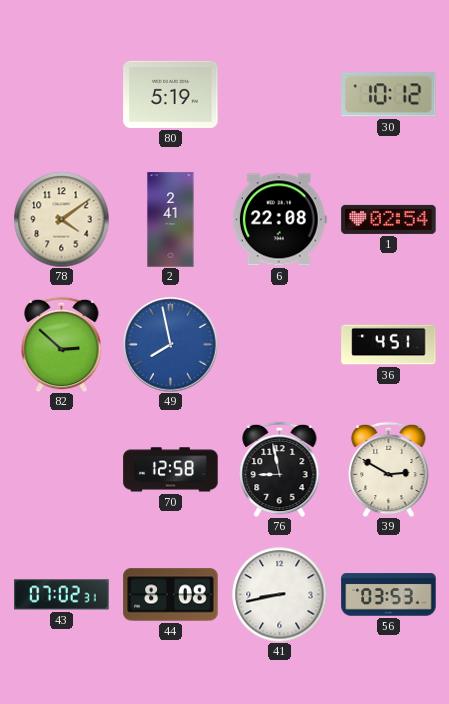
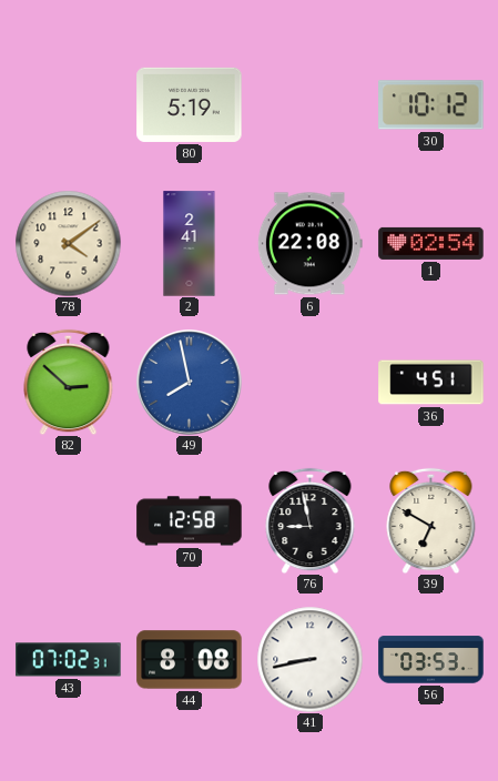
39: 2:50 -> 6:50
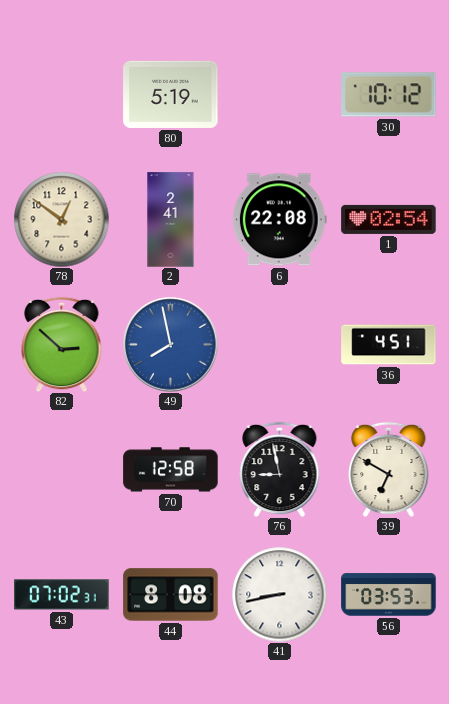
78: 4:09 -> 12:51
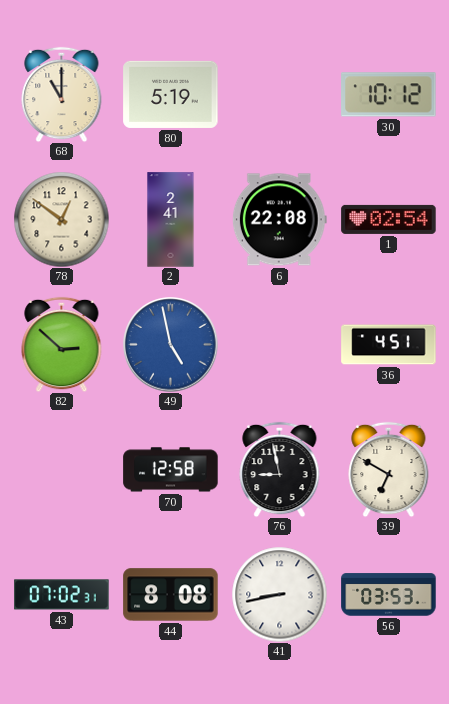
68: none -> 11:00
49: 7:58 -> 4:58
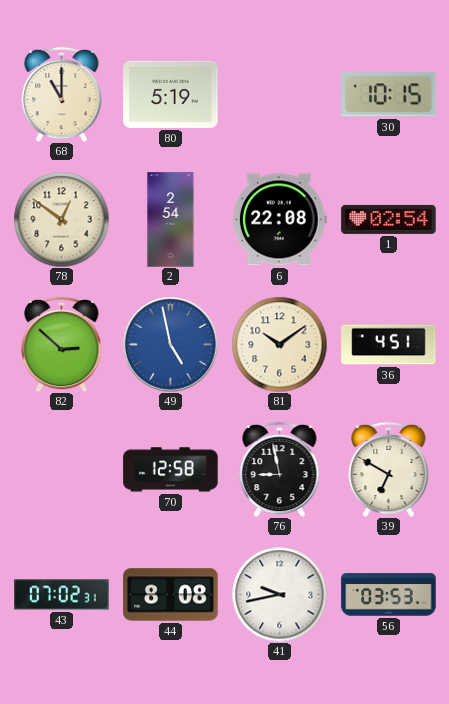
30: 10:12 -> 10:15
2: 2:41 -> 2:54
81: none -> 10:09
41: 8:43 -> 9:43
